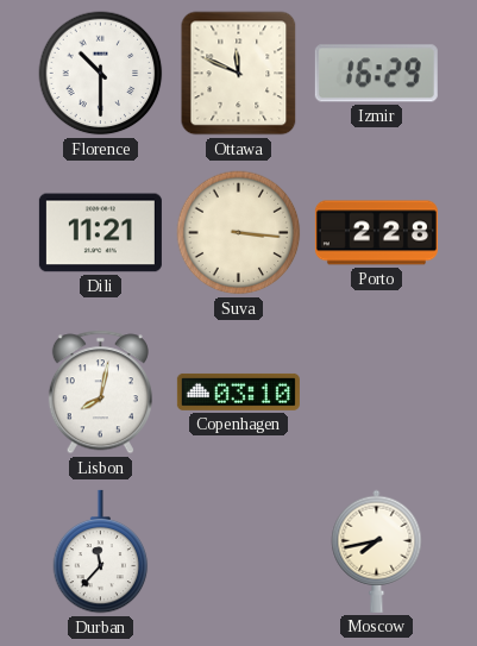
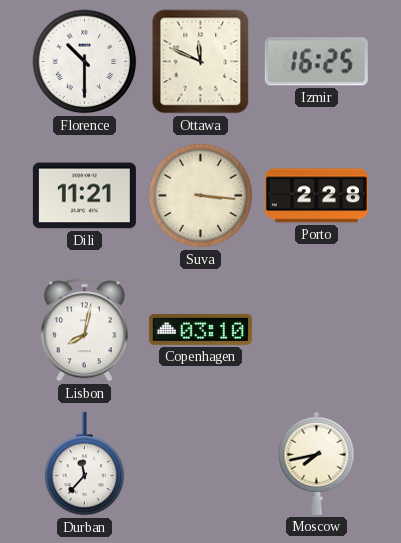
Izmir: 16:29 -> 16:25
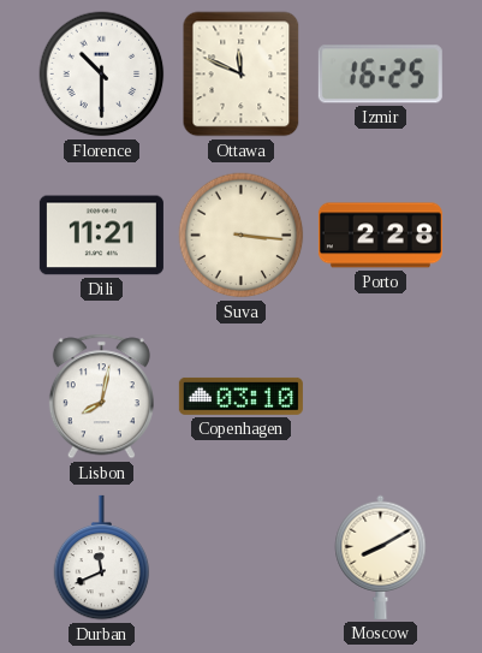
Durban: 11:37 -> 11:41
Moscow: 7:43 -> 8:10
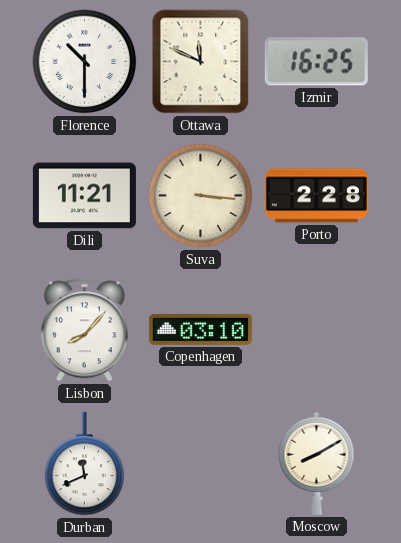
Lisbon: 8:02 -> 8:07
